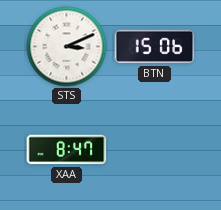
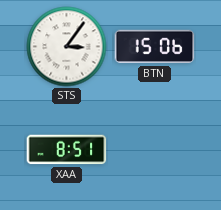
STS: 3:11 -> 3:06
XAA: 8:47 -> 8:51
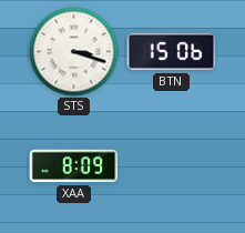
STS: 3:06 -> 3:18
XAA: 8:51 -> 8:09
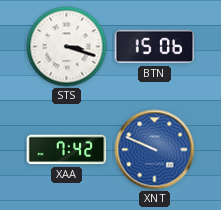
XAA: 8:09 -> 7:42
XNT: none -> 9:49
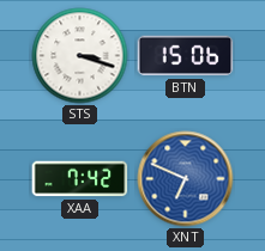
XNT: 9:49 -> 6:49
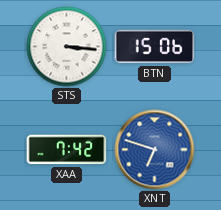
STS: 3:18 -> 3:16
XNT: 6:49 -> 6:48
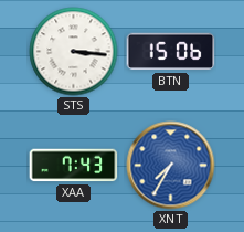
XAA: 7:42 -> 7:43
XNT: 6:48 -> 7:35
